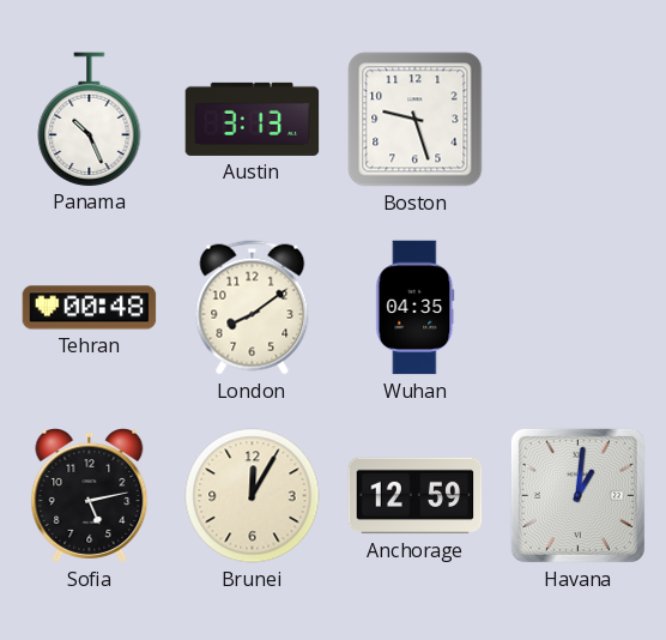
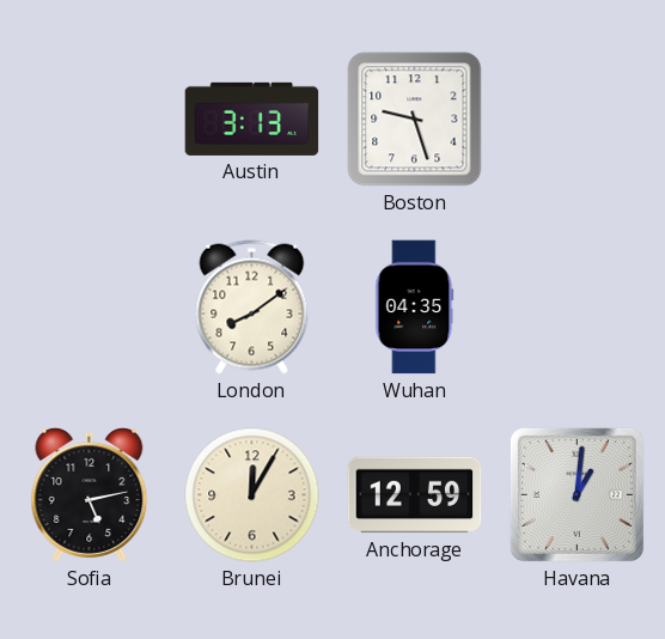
Panama: 10:26 -> none
Tehran: 00:48 -> none
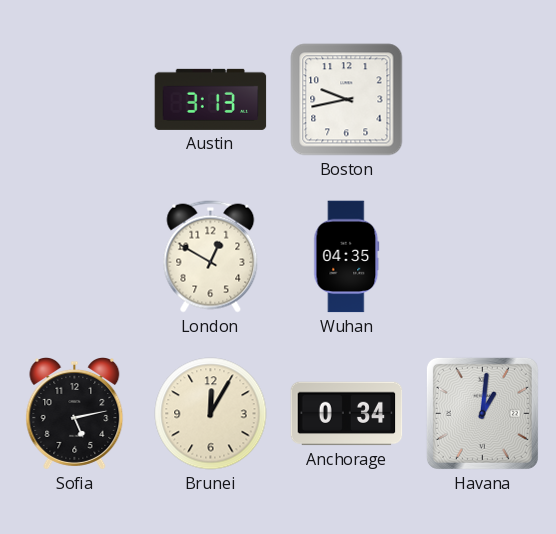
Boston: 9:27 -> 9:43
London: 8:09 -> 12:50
Anchorage: 12:59 -> 0:34
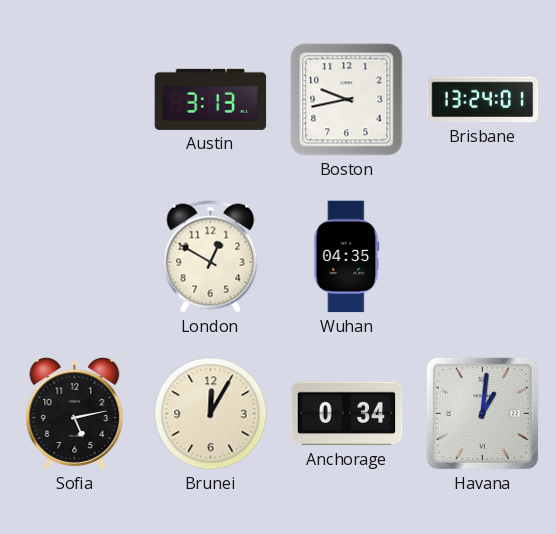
Brisbane: none -> 13:24
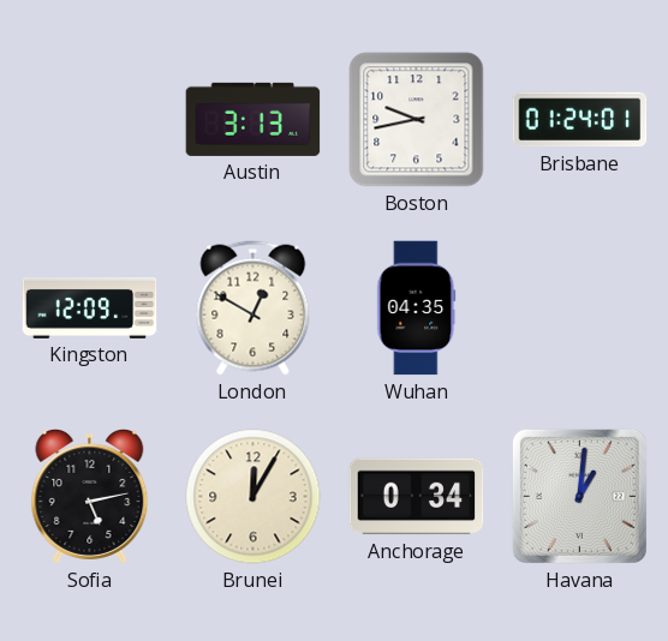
Brisbane: 13:24 -> 01:24
Kingston: none -> 12:09
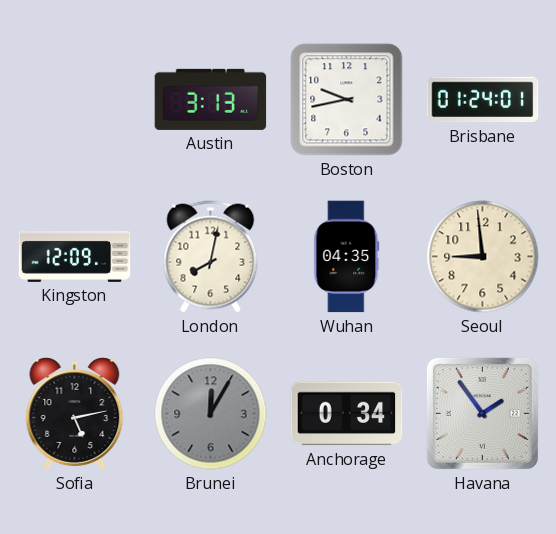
London: 12:50 -> 8:02
Seoul: none -> 8:59
Brunei dial: cream -> grey
Havana: 1:01 -> 1:54
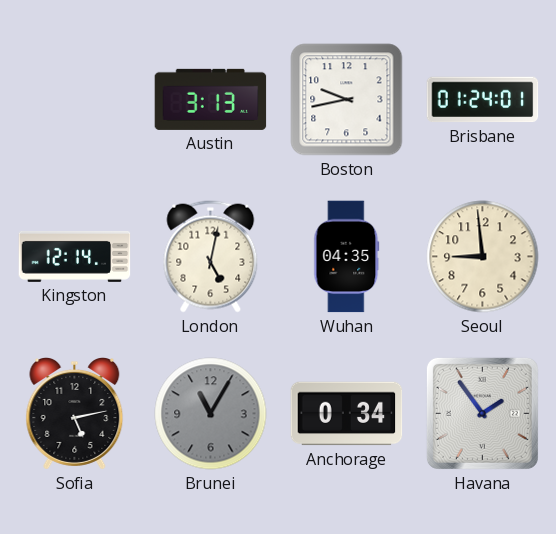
Kingston: 12:09 -> 12:14
London: 8:02 -> 5:02
Brunei: 12:05 -> 11:05
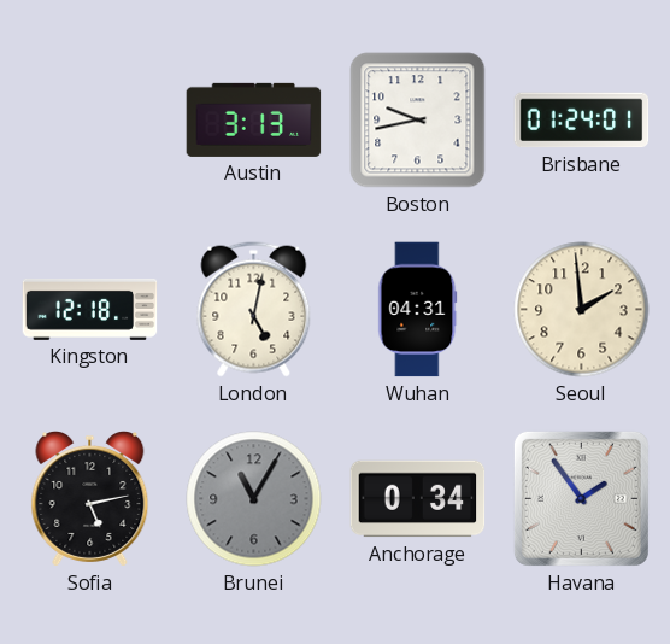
Kingston: 12:14 -> 12:18
Wuhan: 04:35 -> 04:31
Seoul: 8:59 -> 1:59
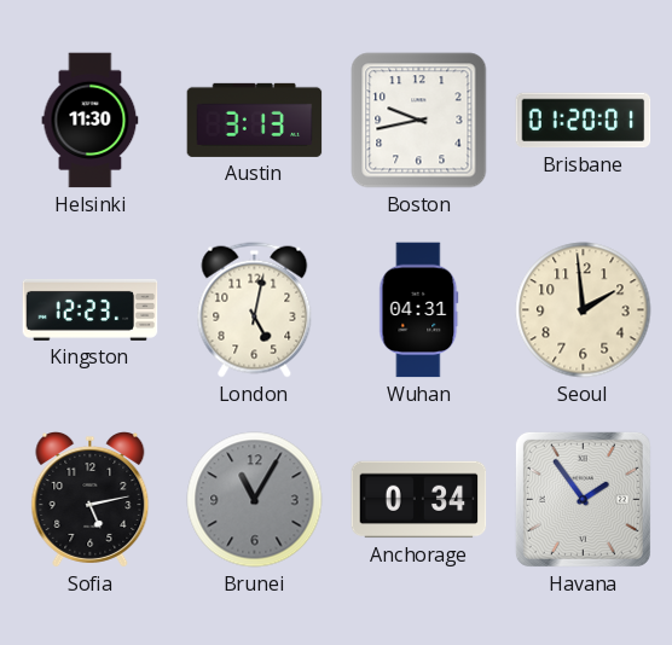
Helsinki: none -> 11:30
Brisbane: 01:24 -> 01:20
Kingston: 12:18 -> 12:23
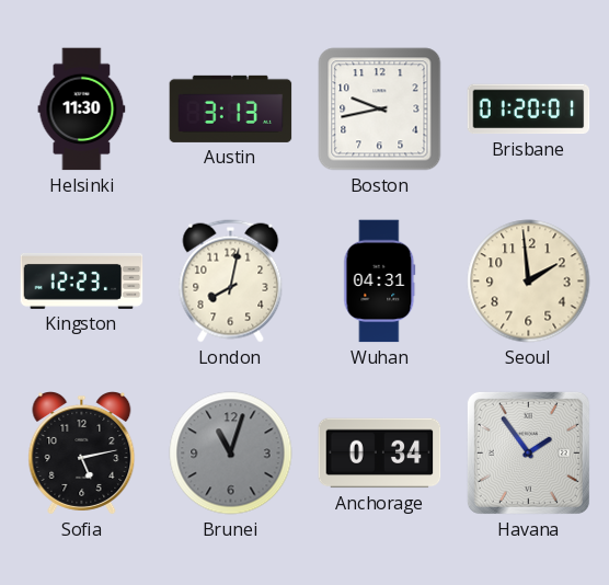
London: 5:02 -> 8:02
Brunei: 11:05 -> 11:03
